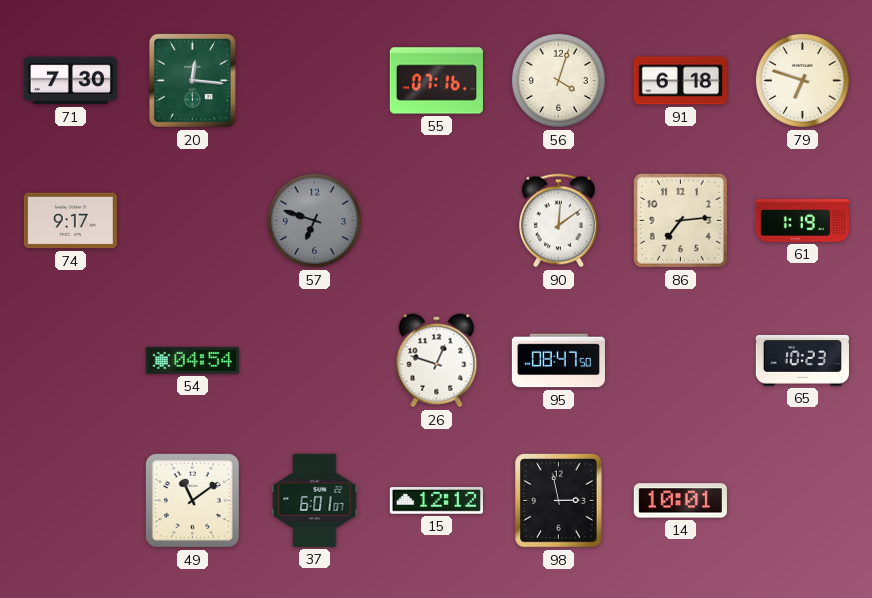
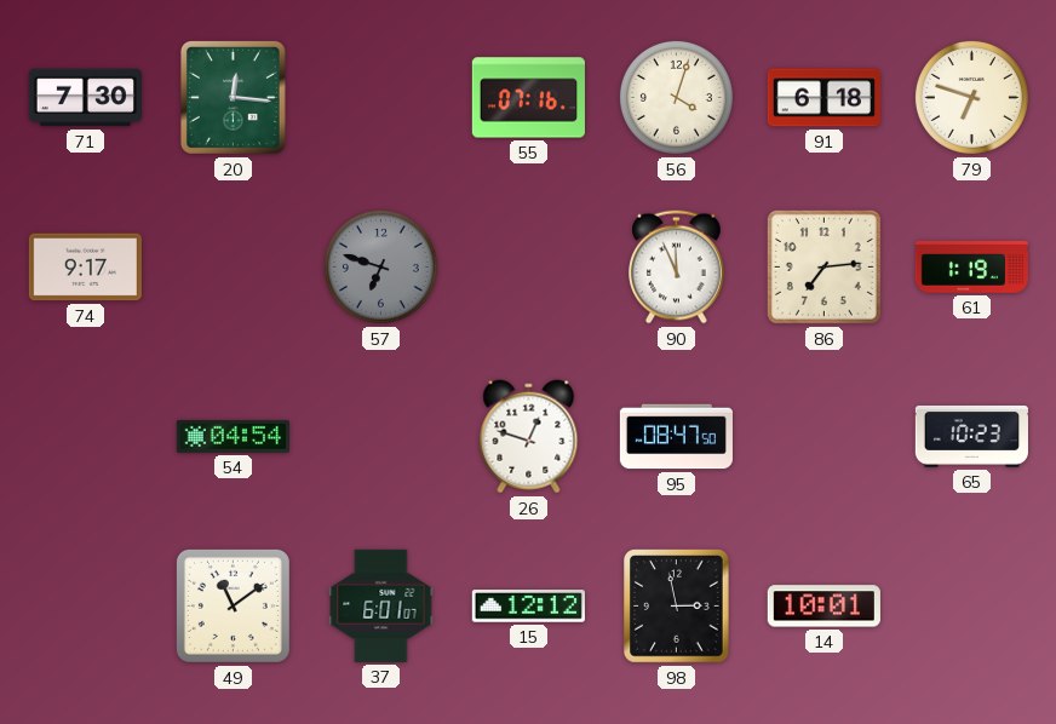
90: 12:09 -> 11:56
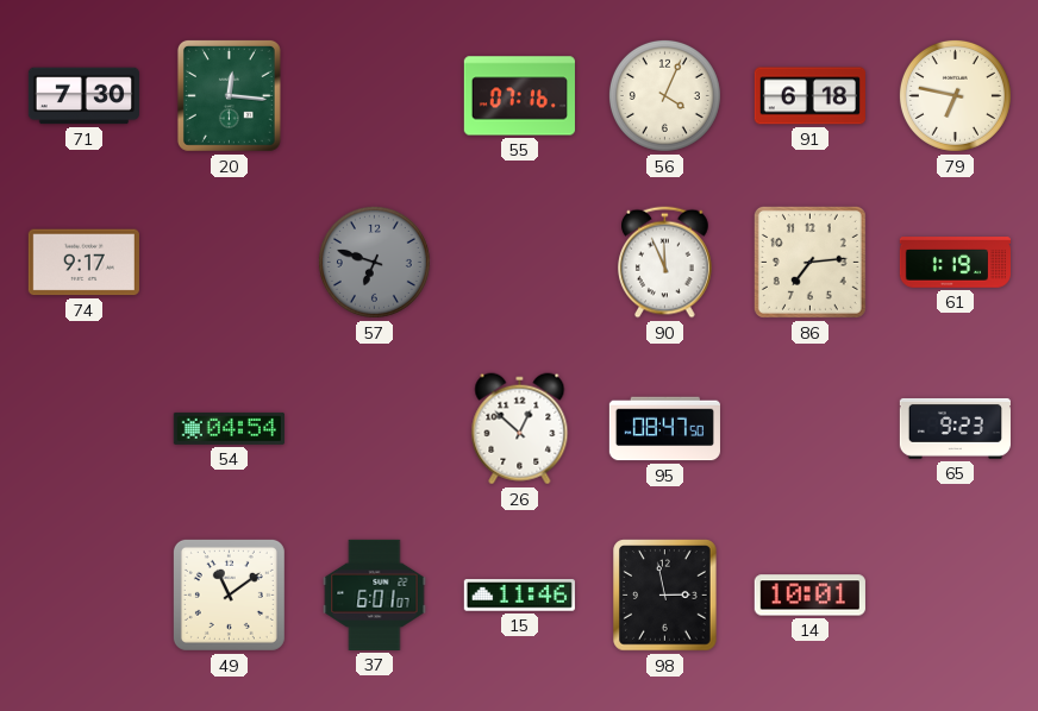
56: 4:03 -> 4:04
79: 6:48 -> 6:47
26: 12:48 -> 12:52
65: 10:23 -> 9:23
15: 12:12 -> 11:46
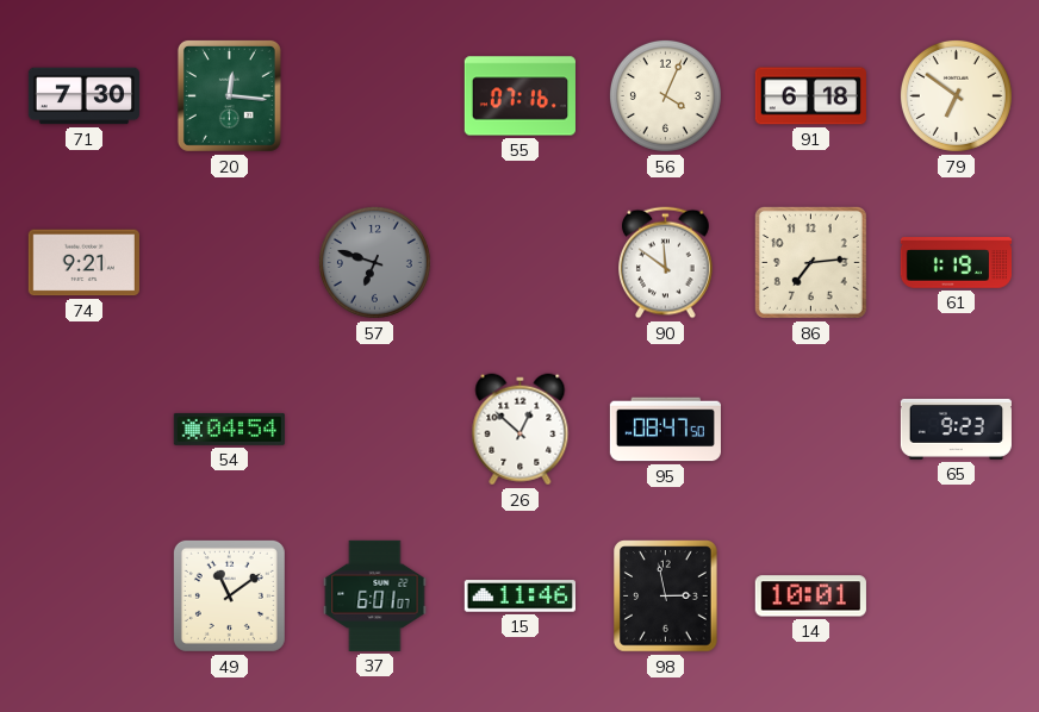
79: 6:47 -> 6:51
74: 9:17 -> 9:21
90: 11:56 -> 11:51
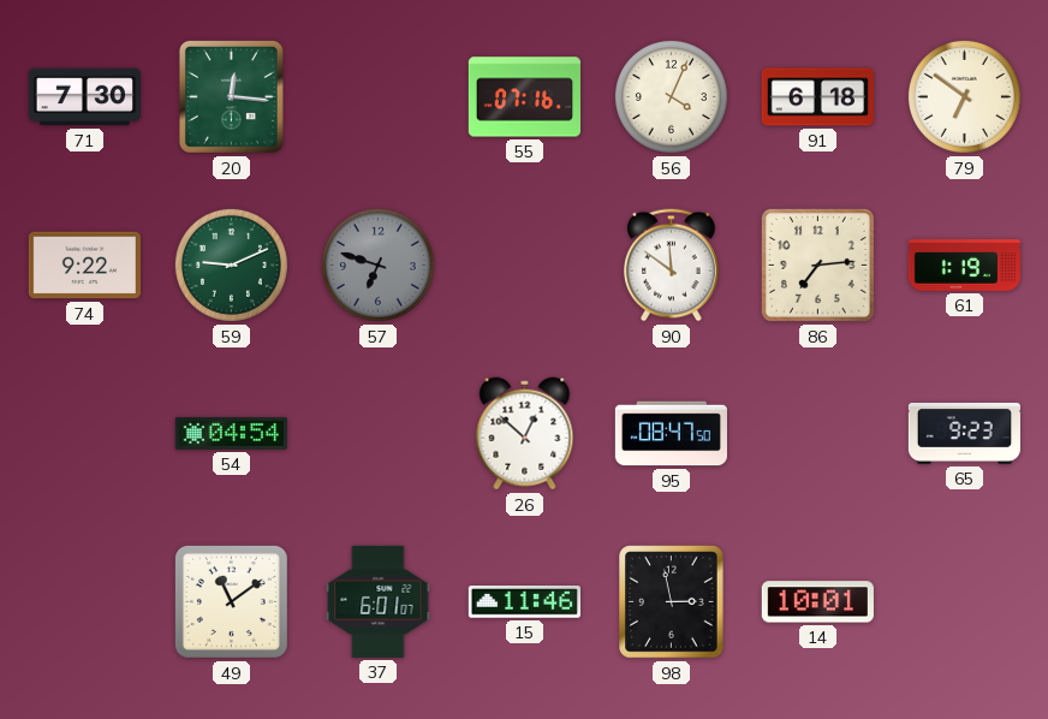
74: 9:21 -> 9:22
59: none -> 9:11
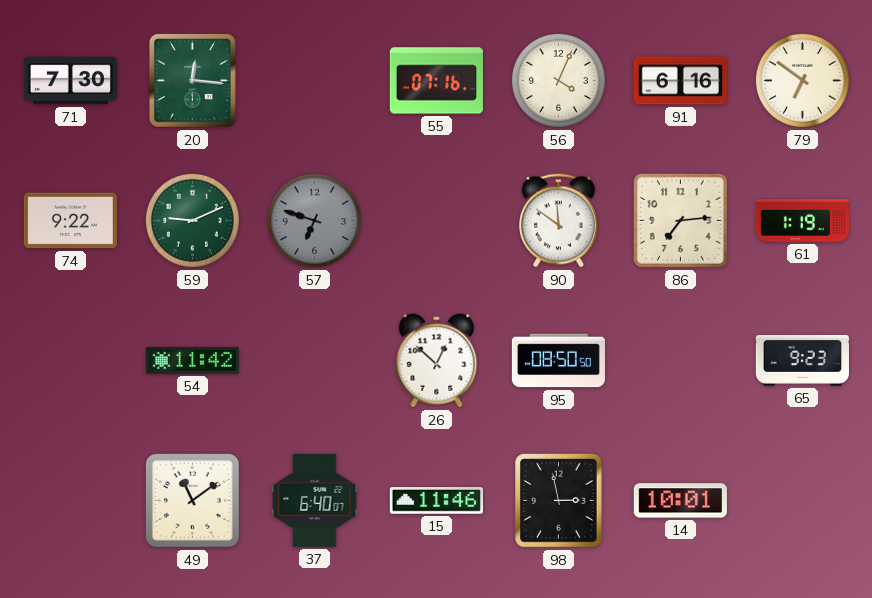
91: 6:18 -> 6:16
54: 04:54 -> 11:42
95: 08:47 -> 08:50
37: 6:01 -> 6:40
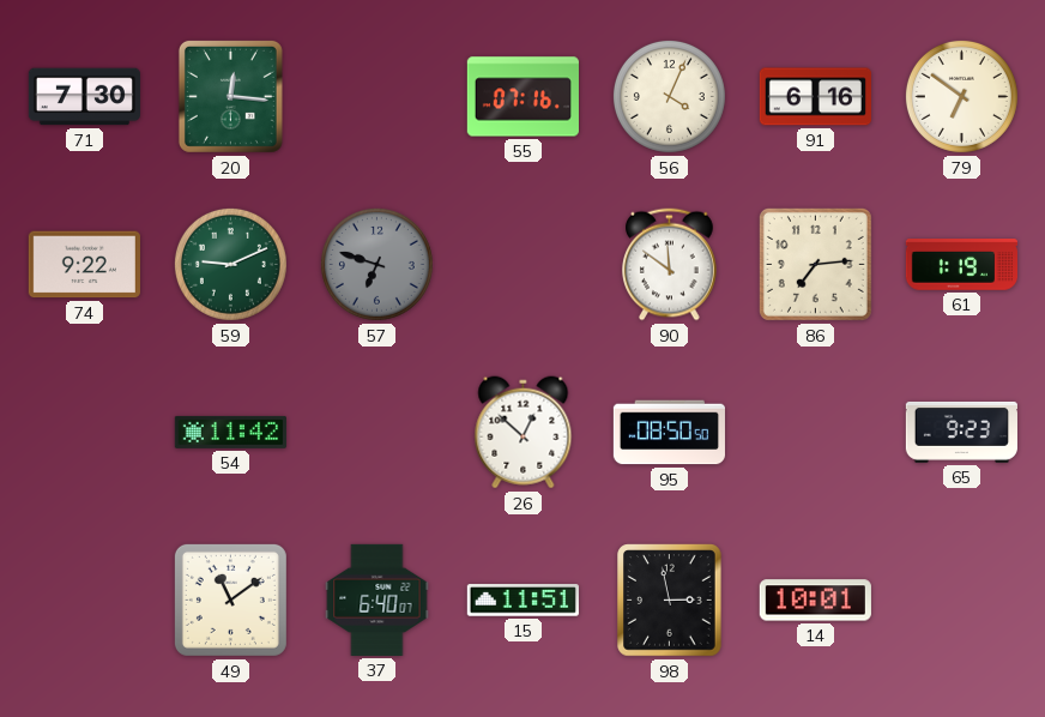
15: 11:46 -> 11:51
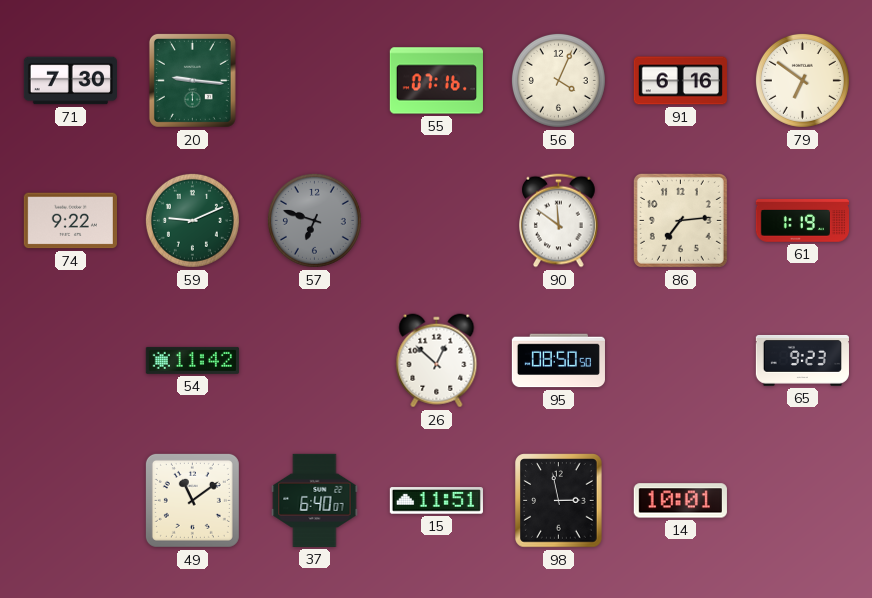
20: 12:16 -> 9:16
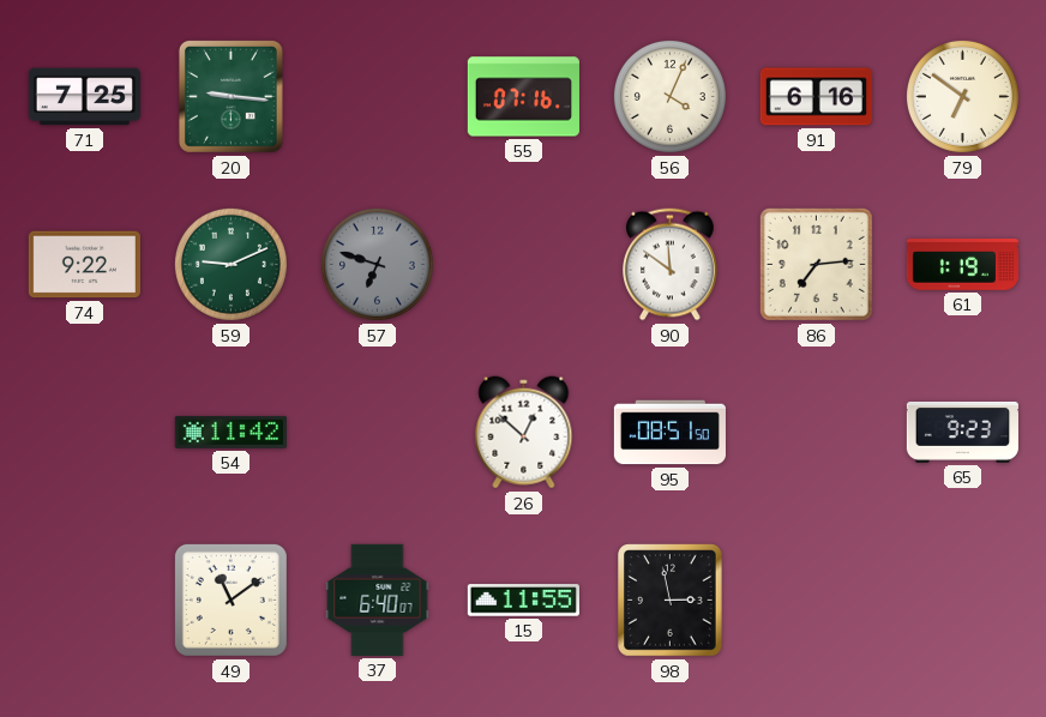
71: 7:30 -> 7:25
95: 08:50 -> 08:51
15: 11:51 -> 11:55
14: 10:01 -> none
